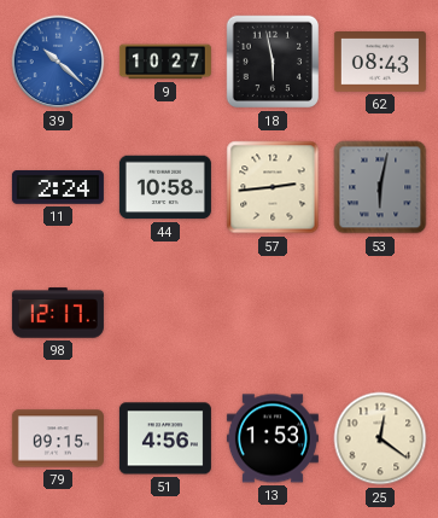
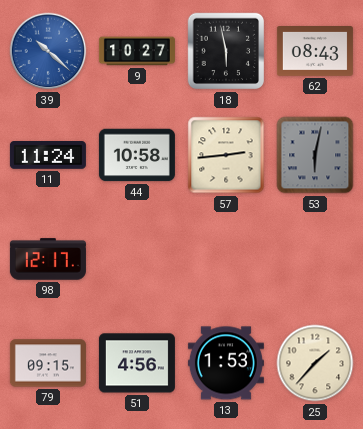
11: 2:24 -> 11:24
25: 12:21 -> 1:37
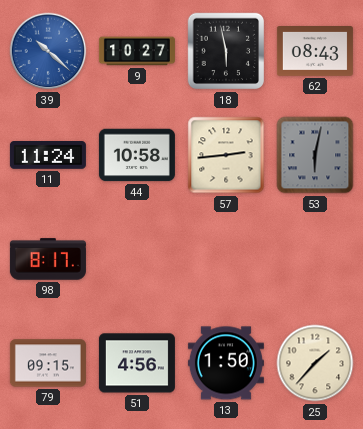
98: 12:17 -> 8:17
13: 1:53 -> 1:50
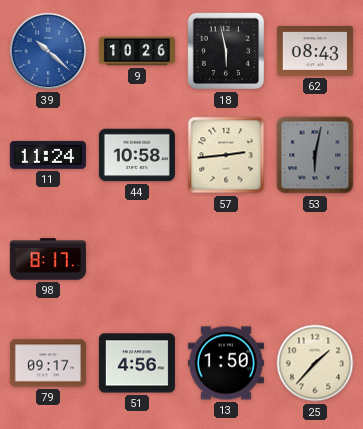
9: 10:27 -> 10:26
79: 09:15 -> 09:17
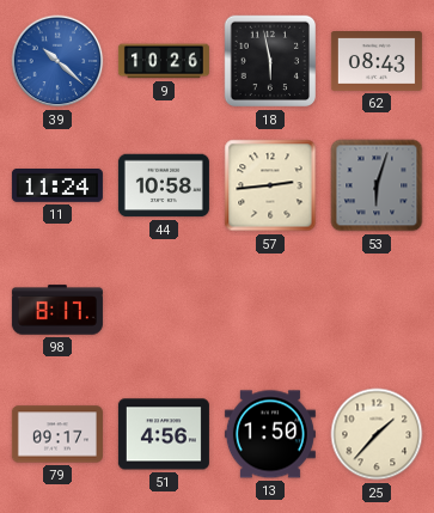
53: 6:02 -> 6:03
